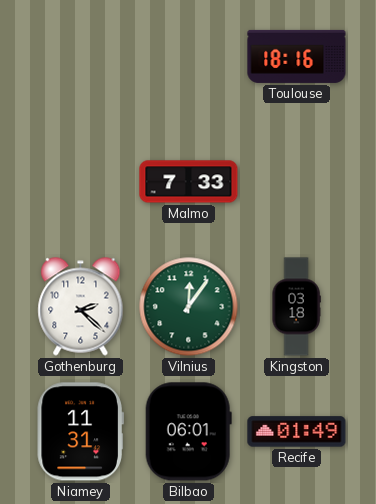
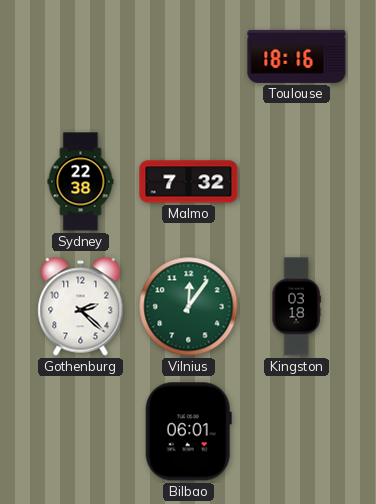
Sydney: none -> 22:38
Malmo: 7:33 -> 7:32
Niamey: 11:31 -> none
Recife: 01:49 -> none
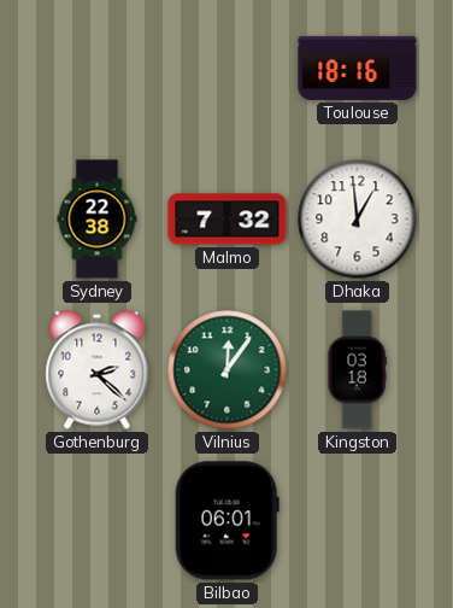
Dhaka: none -> 12:59
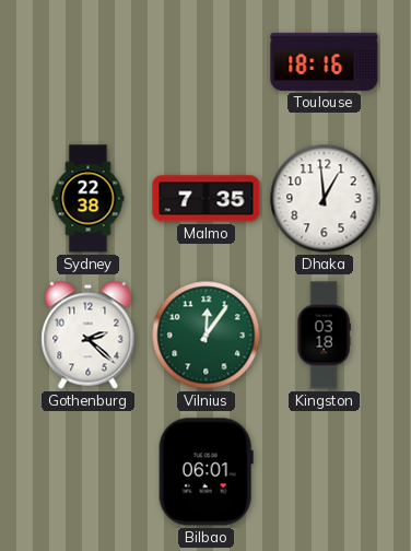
Malmo: 7:32 -> 7:35
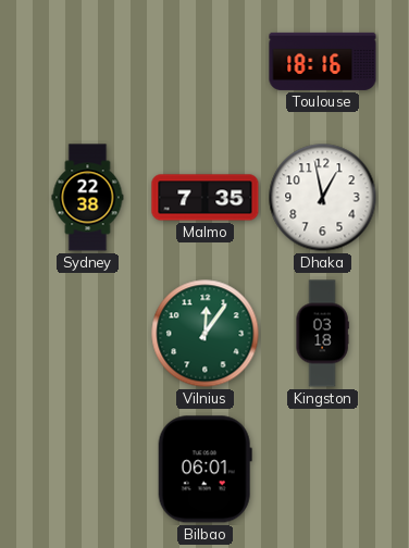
Dhaka: 12:59 -> 12:58
Gothenburg: 2:22 -> none
